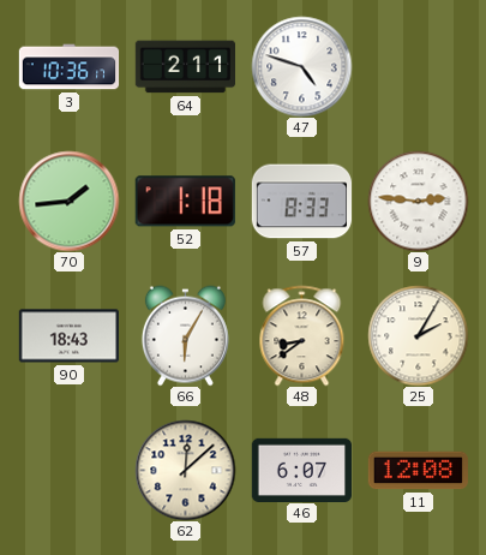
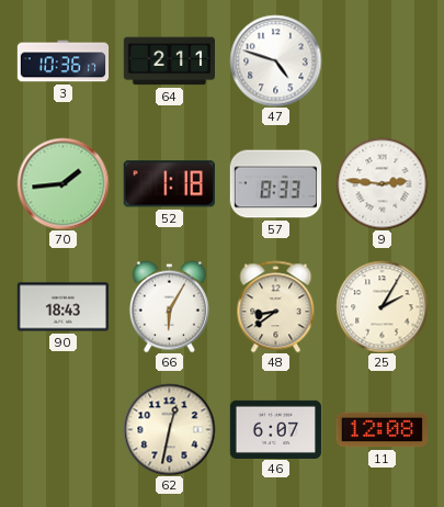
62: 12:08 -> 12:32
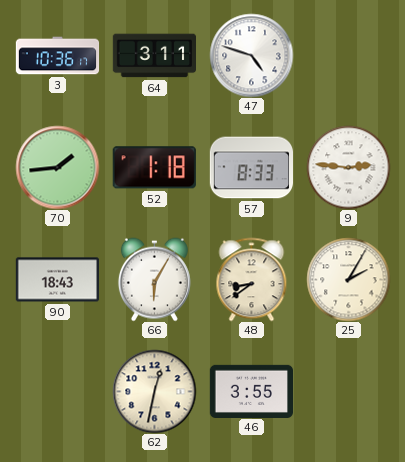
64: 2:11 -> 3:11
46: 6:07 -> 3:55
11: 12:08 -> none
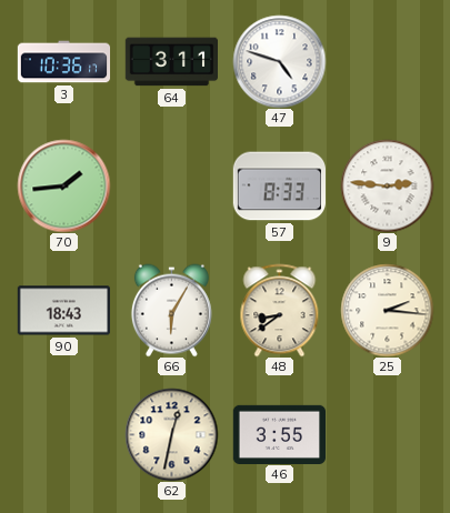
52: 1:18 -> none
25: 2:05 -> 2:16
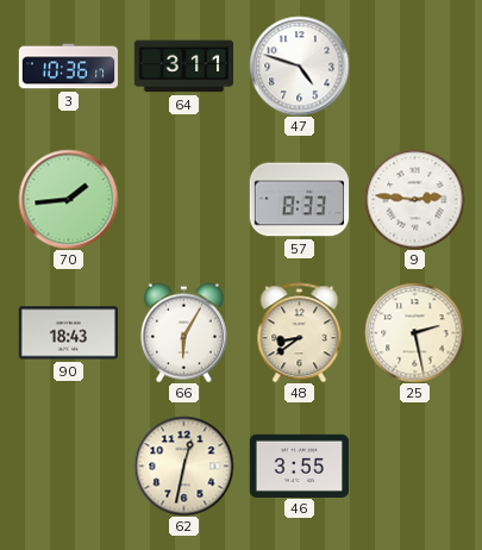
25: 2:16 -> 2:28
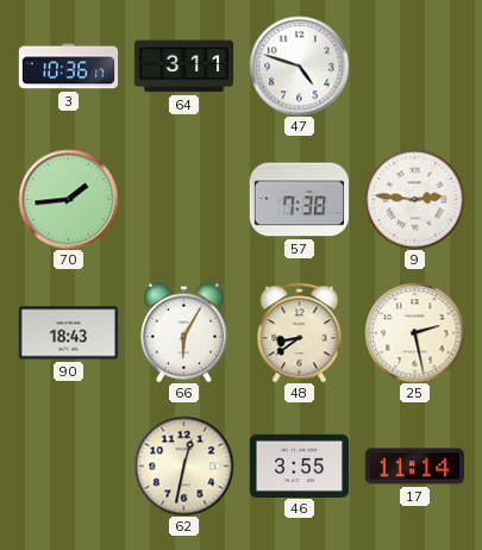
57: 8:33 -> 7:38
17: none -> 11:14
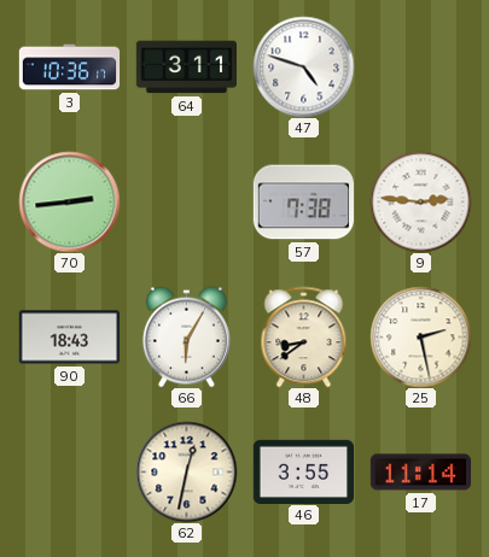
70: 1:44 -> 2:44
